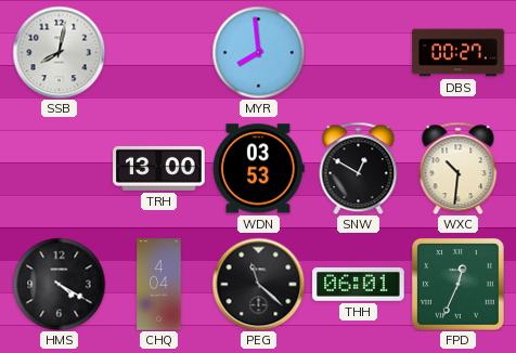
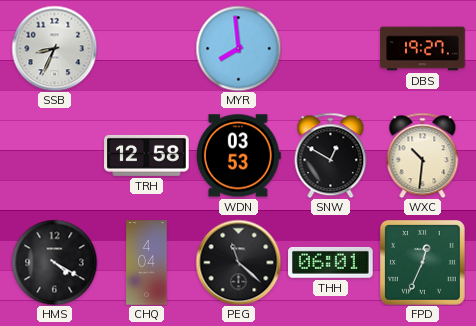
SSB: 8:02 -> 8:34
DBS: 00:27 -> 19:27
TRH: 13:00 -> 12:58
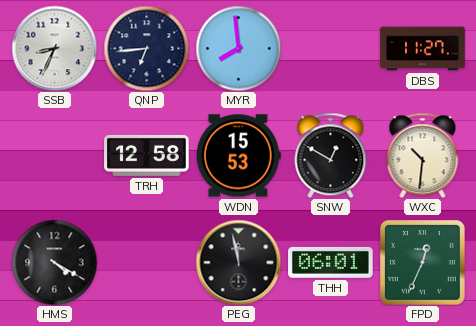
QNP: none -> 6:44
DBS: 19:27 -> 11:27
WDN: 03:53 -> 15:53
CHQ: 4:04 -> none
PEG: 11:22 -> 11:58
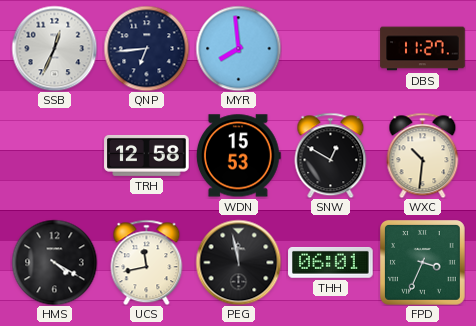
SSB: 8:34 -> 12:34
UCS: none -> 11:43
FPD: 12:34 -> 3:34
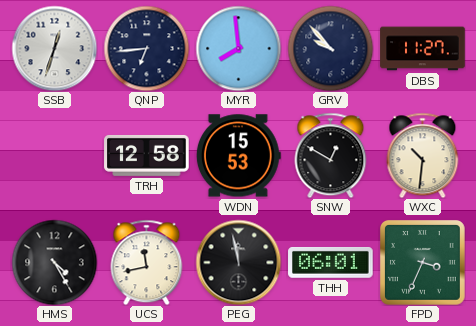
SSB: 12:34 -> 12:33
GRV: none -> 9:53
HMS: 4:20 -> 4:25
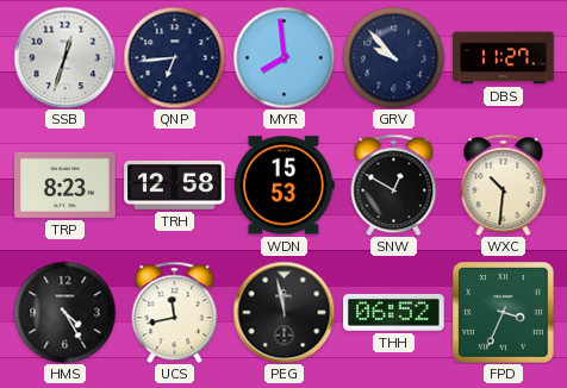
TRP: none -> 8:23
THH: 06:01 -> 06:52
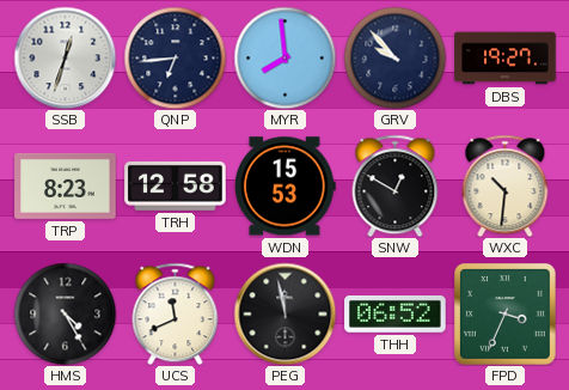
DBS: 11:27 -> 19:27
UCS: 11:43 -> 11:41
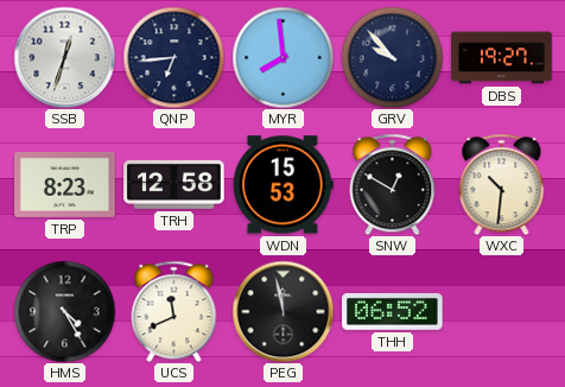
FPD: 3:34 -> none
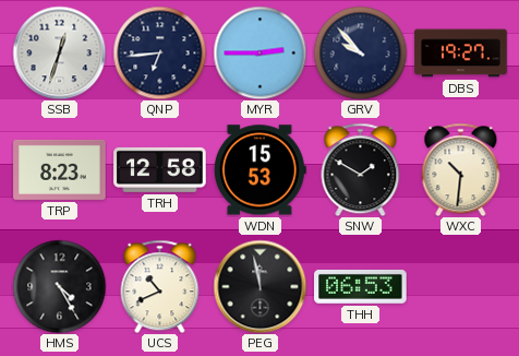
MYR: 7:59 -> 2:45
SNW: 12:50 -> 1:50
UCS: 11:41 -> 10:41
THH: 06:52 -> 06:53
